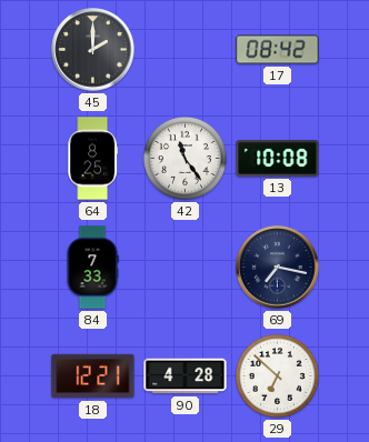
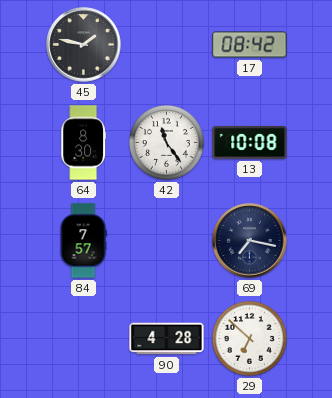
45: 2:00 -> 1:47
64: 8:25 -> 8:30
84: 7:33 -> 7:57
18: 12:21 -> none
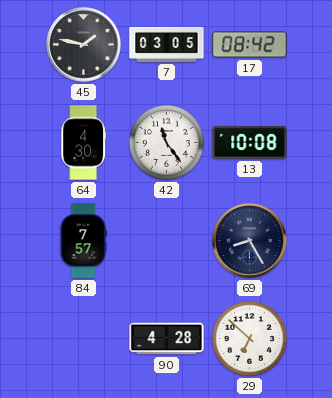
7: none -> 03:05
64: 8:30 -> 4:30
69: 7:17 -> 8:25
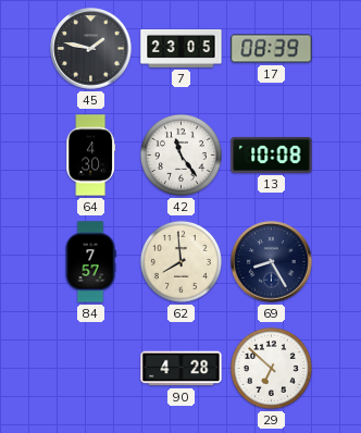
7: 03:05 -> 23:05
17: 08:42 -> 08:39
62: none -> 7:59
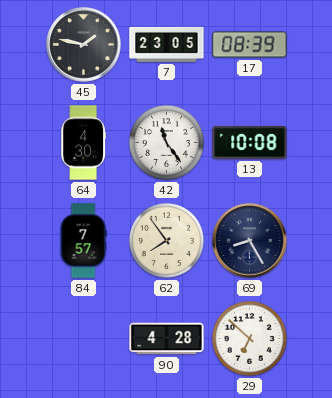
62: 7:59 -> 7:54
